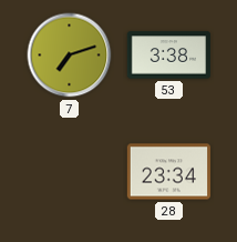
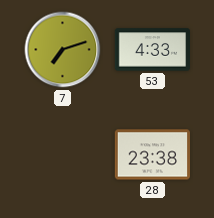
53: 3:38 -> 4:33
28: 23:34 -> 23:38
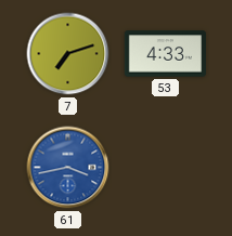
61: none -> 3:43
28: 23:38 -> none
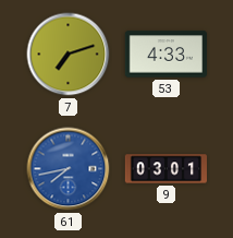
61: 3:43 -> 7:43
9: none -> 03:01
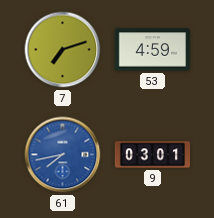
53: 4:33 -> 4:59
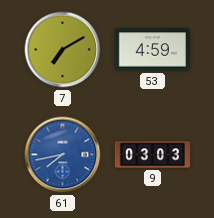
7: 7:12 -> 7:10
9: 03:01 -> 03:03
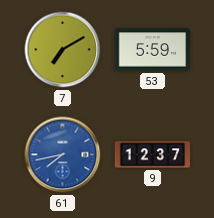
53: 4:59 -> 5:59
9: 03:03 -> 12:37
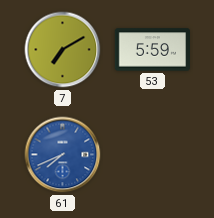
61: 7:43 -> 7:41
9: 12:37 -> none
